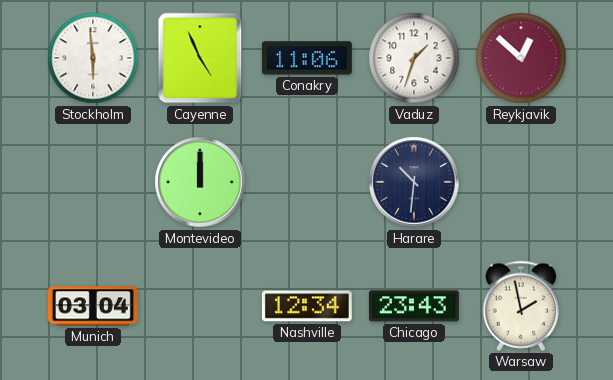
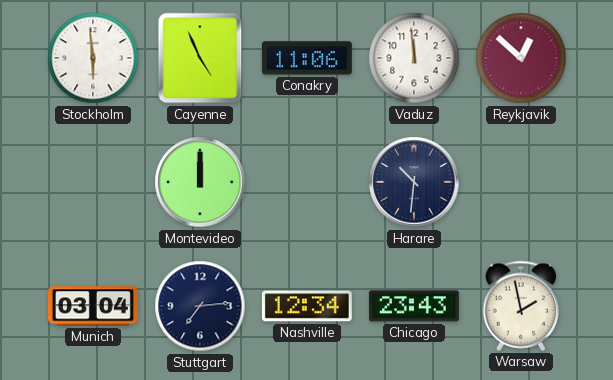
Vaduz: 1:33 -> 11:59
Stuttgart: none -> 7:14
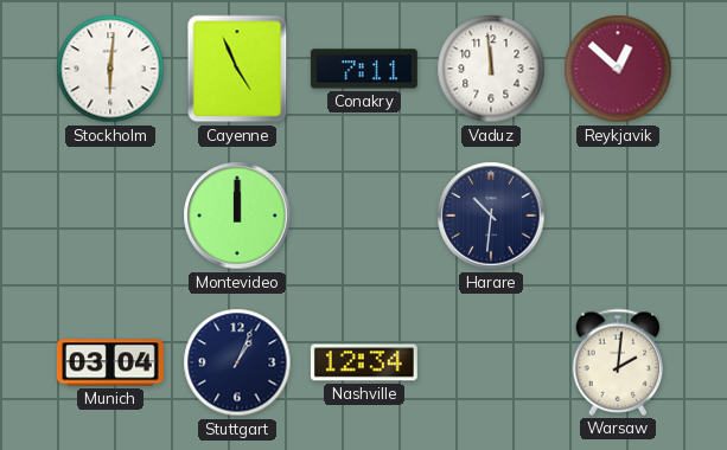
Stockholm: 5:59 -> 6:01
Conakry: 11:06 -> 7:11
Stuttgart: 7:14 -> 1:04
Chicago: 23:43 -> none
Warsaw: 1:58 -> 2:01
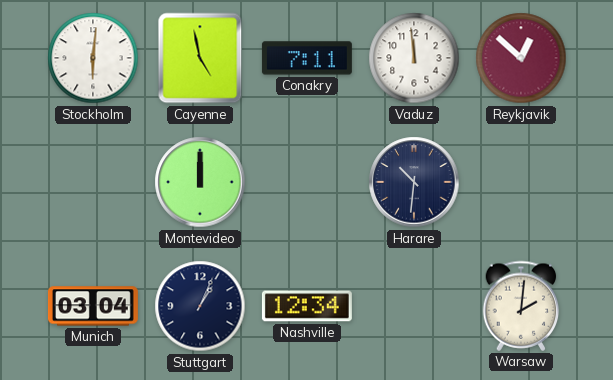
Cayenne: 4:56 -> 4:58
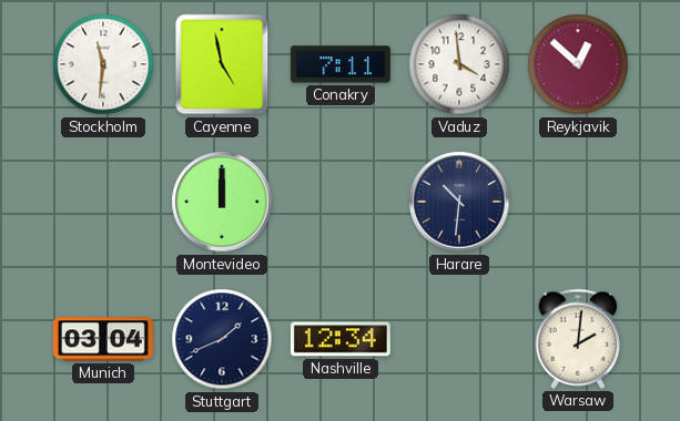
Stockholm: 6:01 -> 11:31
Vaduz: 11:59 -> 3:59
Stuttgart: 1:04 -> 1:41
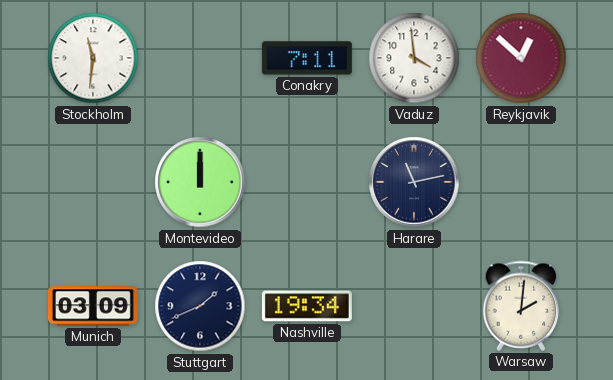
Cayenne: 4:58 -> none
Harare: 10:31 -> 11:13
Munich: 03:04 -> 03:09
Nashville: 12:34 -> 19:34
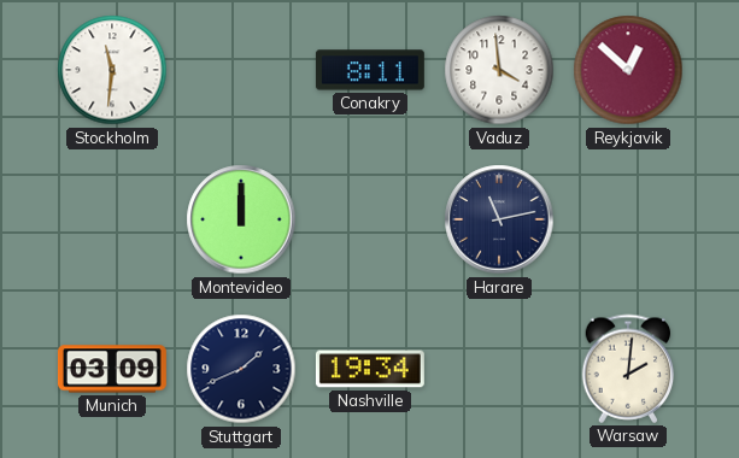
Conakry: 7:11 -> 8:11
